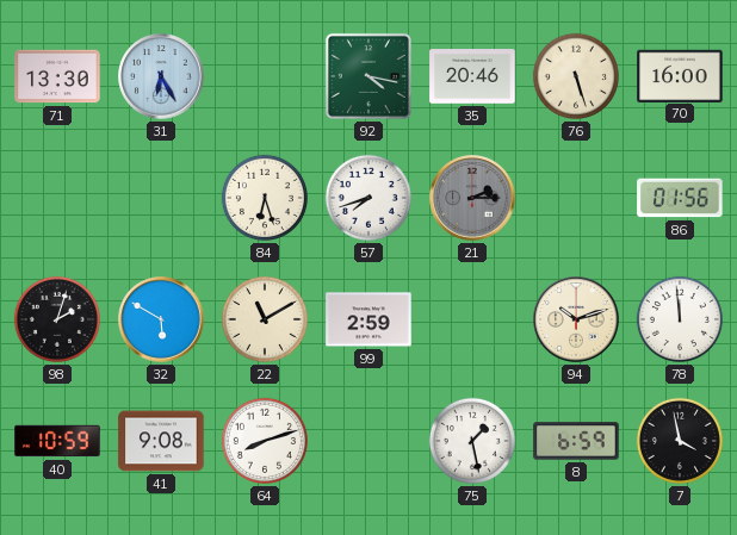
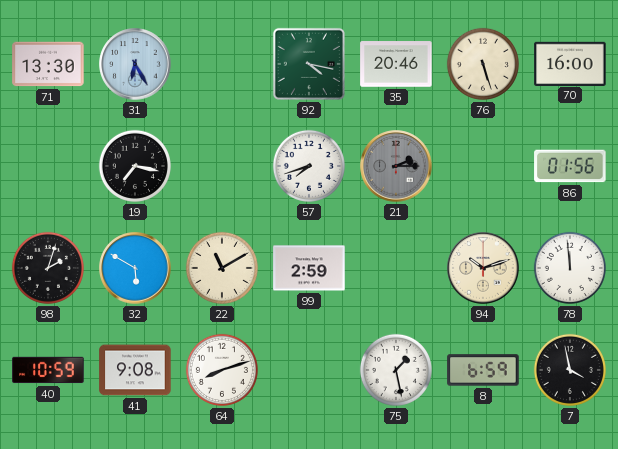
19: none -> 7:17
84: 6:27 -> none
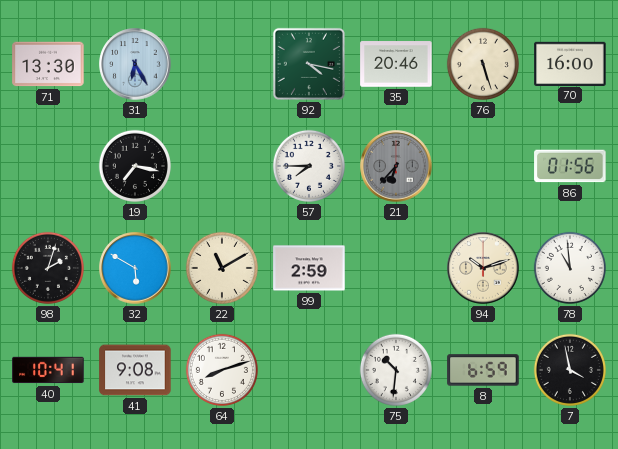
57: 7:42 -> 7:45
21: 2:15 -> 6:37
78: 11:59 -> 10:59
40: 10:59 -> 10:41
75: 1:28 -> 10:31
